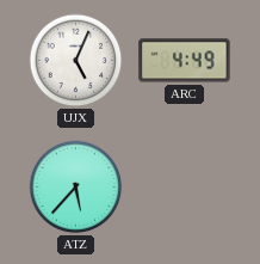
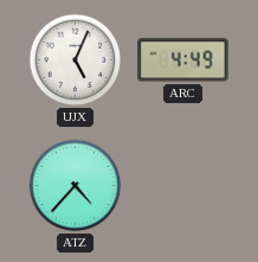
ATZ: 5:37 -> 4:37
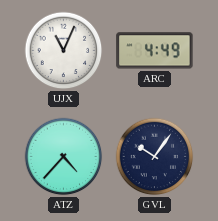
UJX: 5:04 -> 11:04
GVL: none -> 10:06
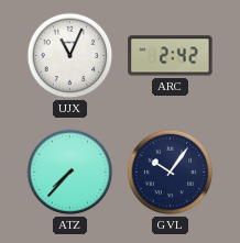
ARC: 4:49 -> 2:42
ATZ: 4:37 -> 7:37
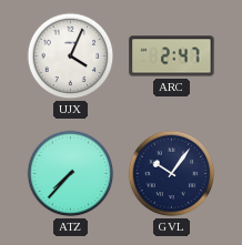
UJX: 11:04 -> 4:04
ARC: 2:42 -> 2:47
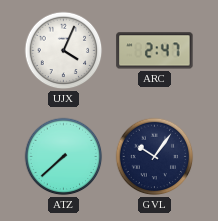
ATZ: 7:37 -> 7:38
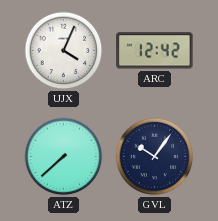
ARC: 2:47 -> 12:42
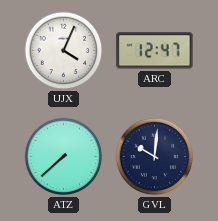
ARC: 12:42 -> 12:47
GVL: 10:06 -> 10:01
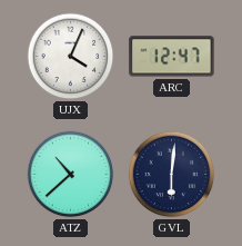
ATZ: 7:38 -> 10:38
GVL: 10:01 -> 6:01
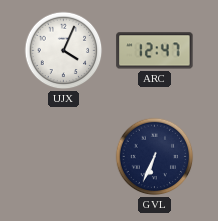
ATZ: 10:38 -> none
GVL: 6:01 -> 6:34
